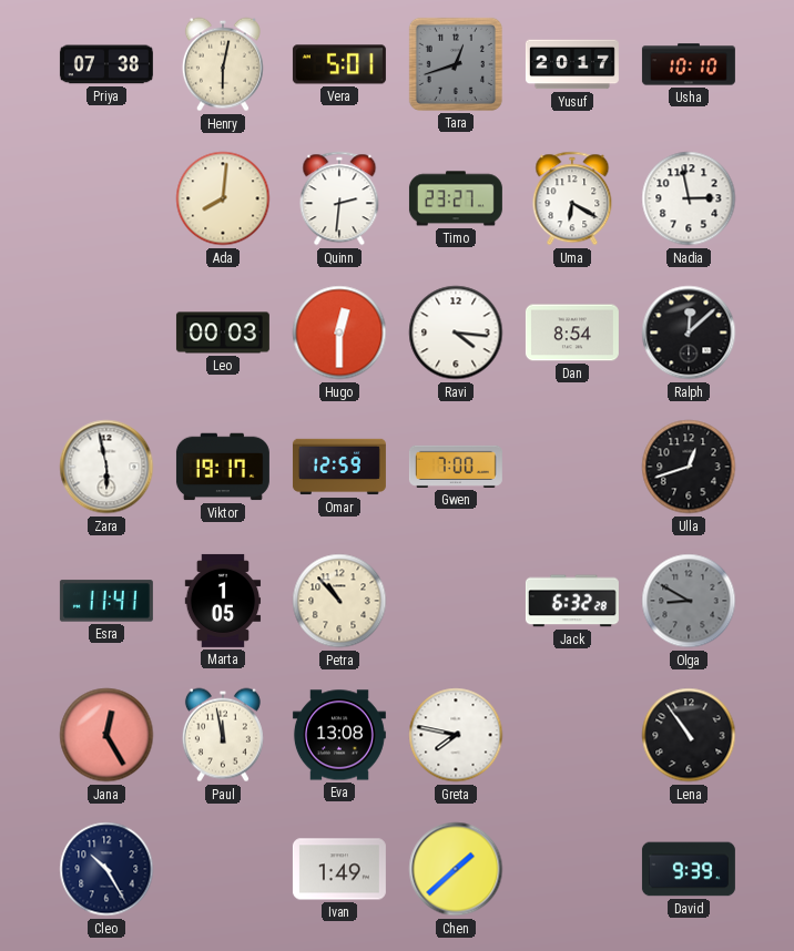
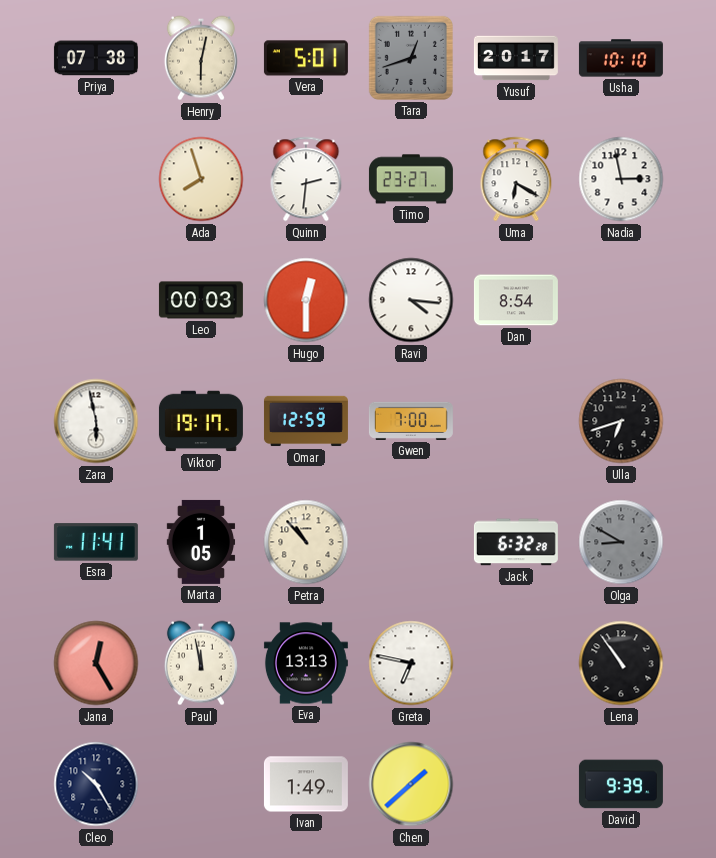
Ada: 8:01 -> 7:57
Ralph: 12:08 -> none
Ulla: 12:42 -> 6:42
Eva: 13:08 -> 13:13
Greta: 7:47 -> 6:47
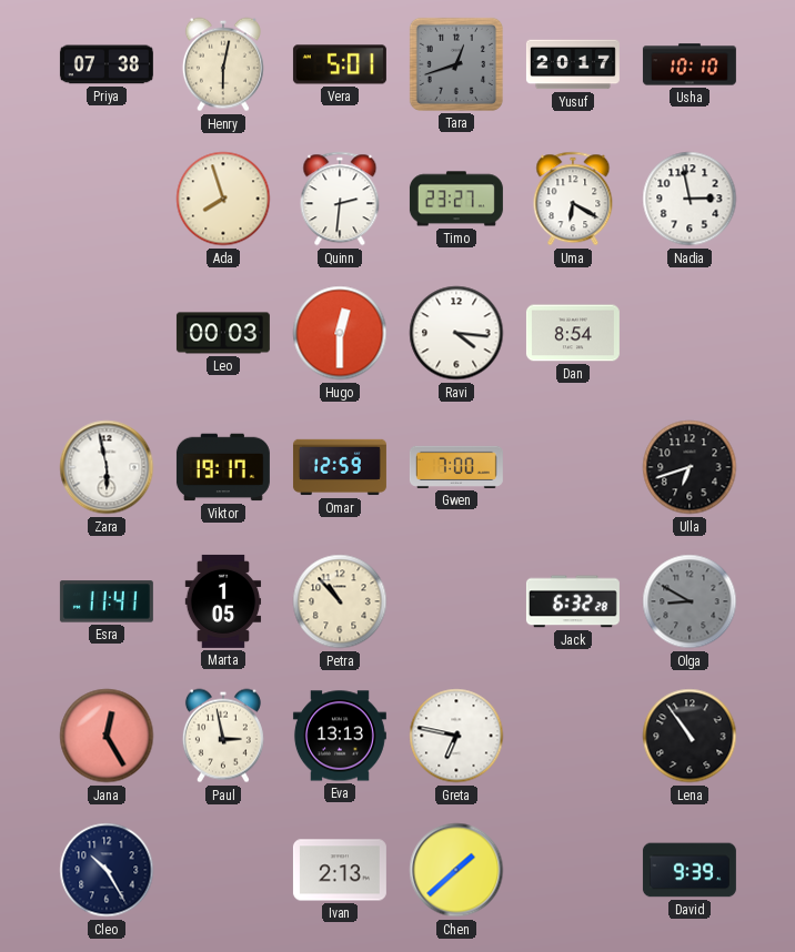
Paul: 11:58 -> 2:58
Ivan: 1:49 -> 2:13
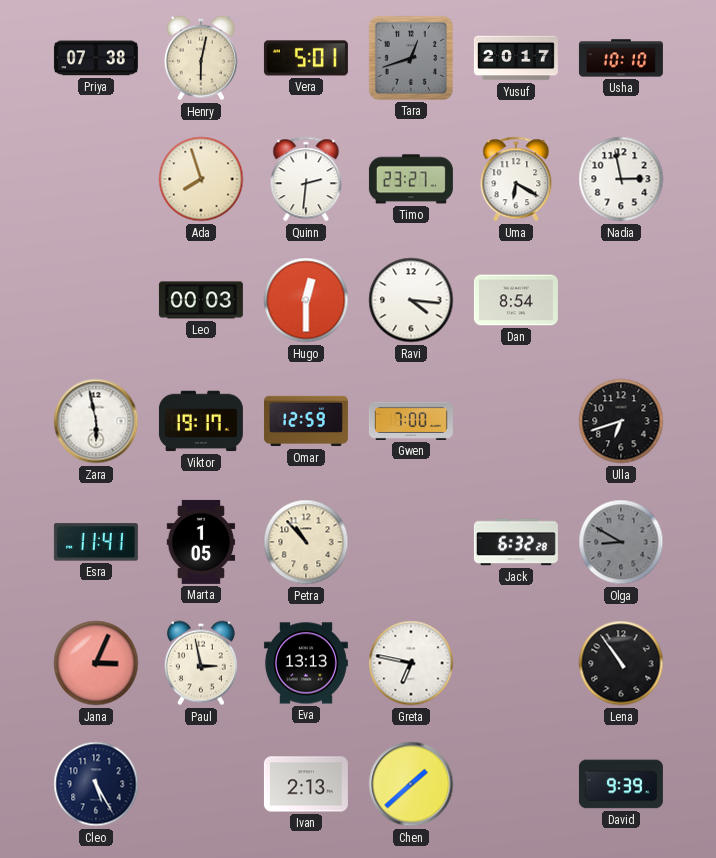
Jana: 12:25 -> 3:04
Cleo: 10:25 -> 5:25
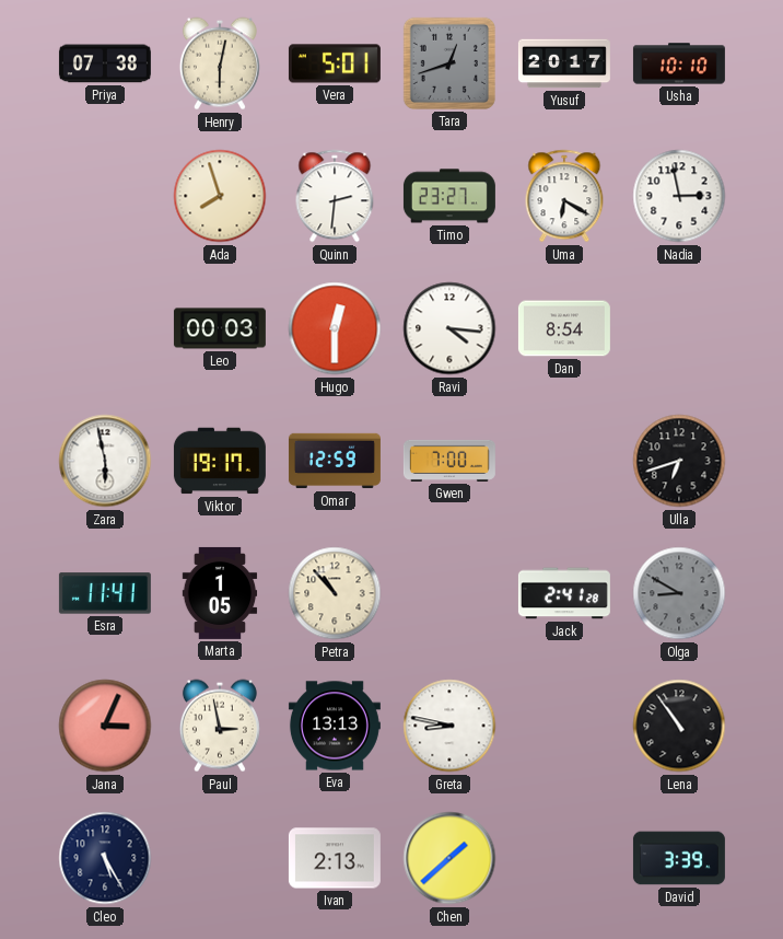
Jack: 6:32 -> 2:41
Greta: 6:47 -> 8:47
David: 9:39 -> 3:39
